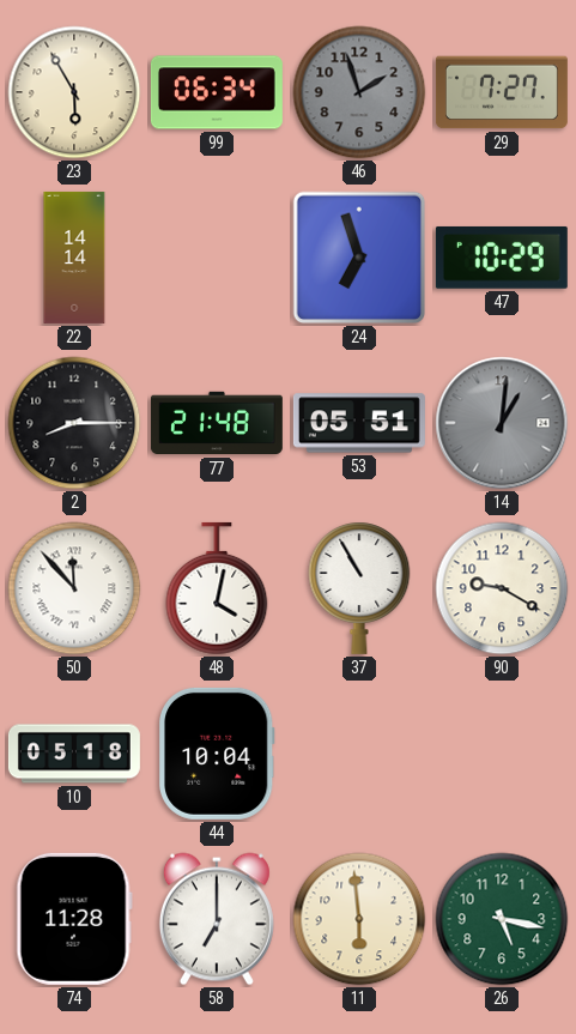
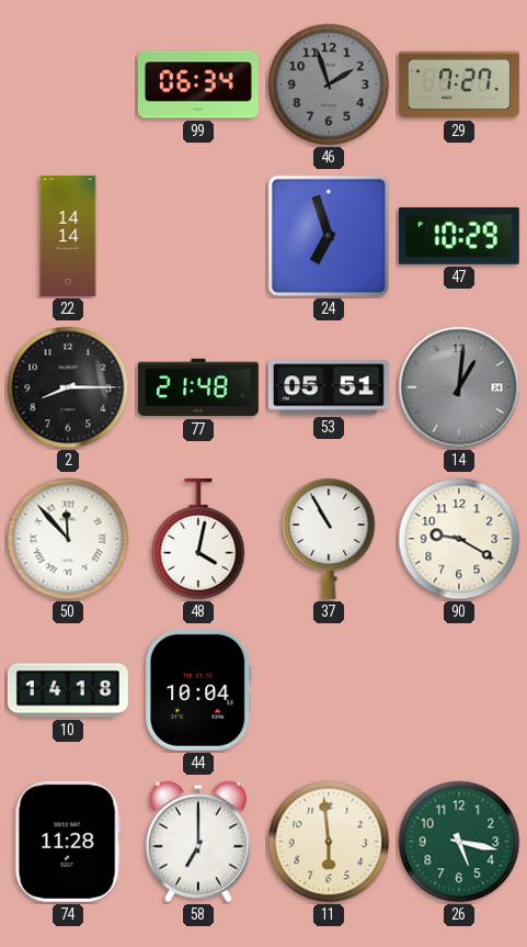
23: 5:55 -> none
10: 05:18 -> 14:18
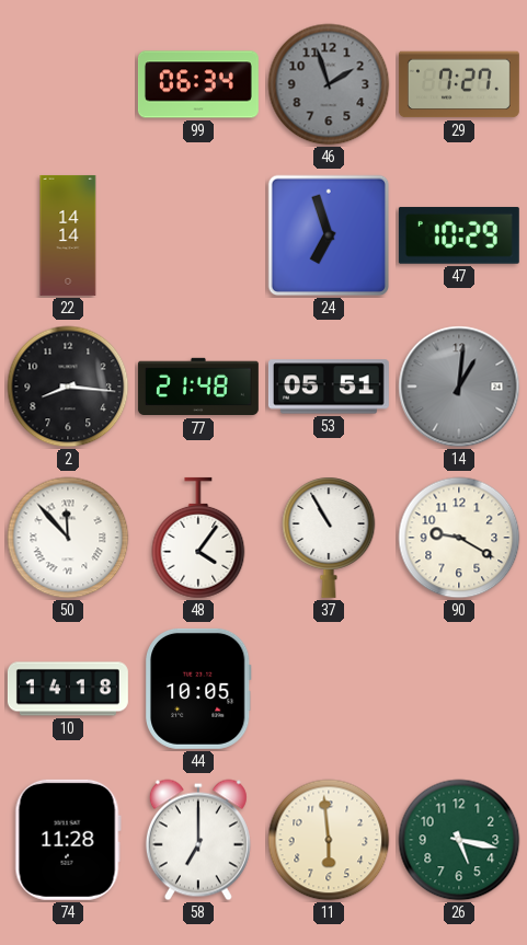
2: 8:15 -> 8:16
48: 4:02 -> 4:06
44: 10:04 -> 10:05
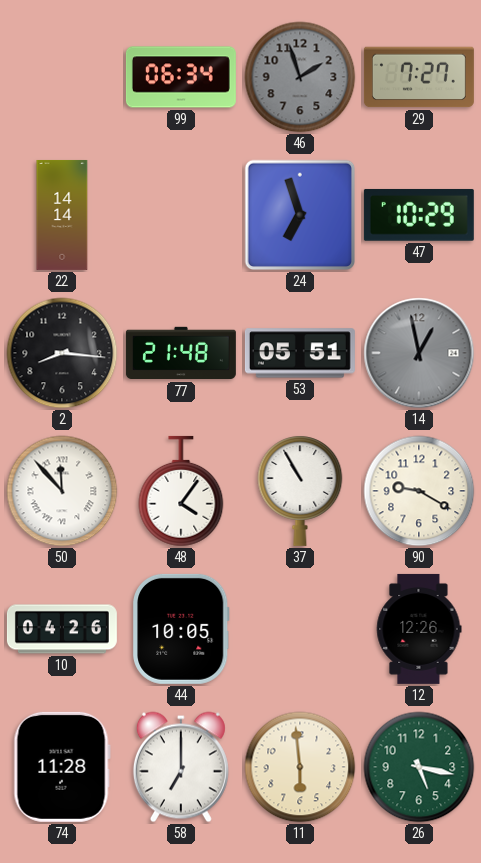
14: 1:01 -> 12:58
10: 14:18 -> 04:26
12: none -> 12:26
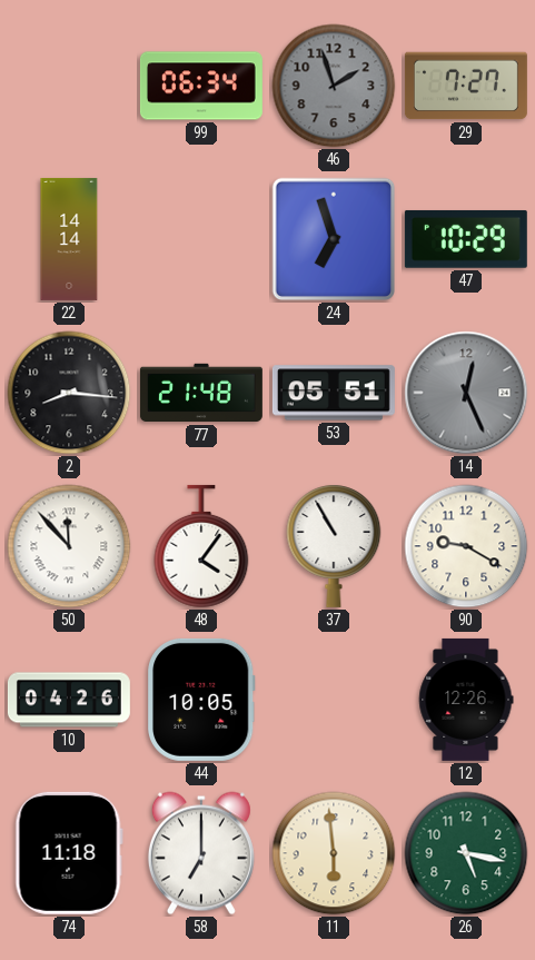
14: 12:58 -> 12:26
74: 11:28 -> 11:18
